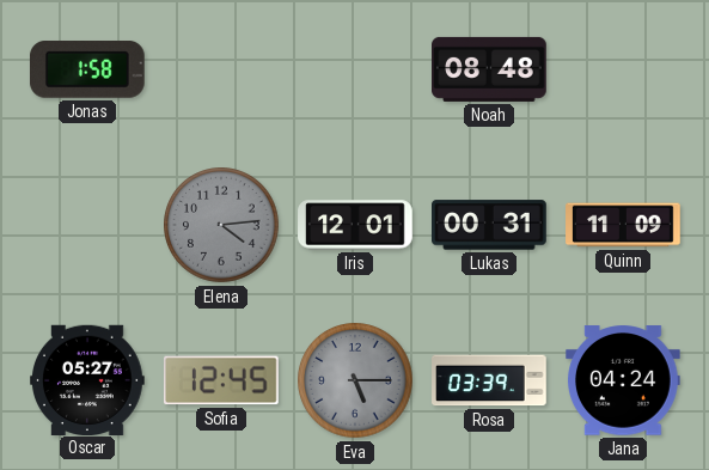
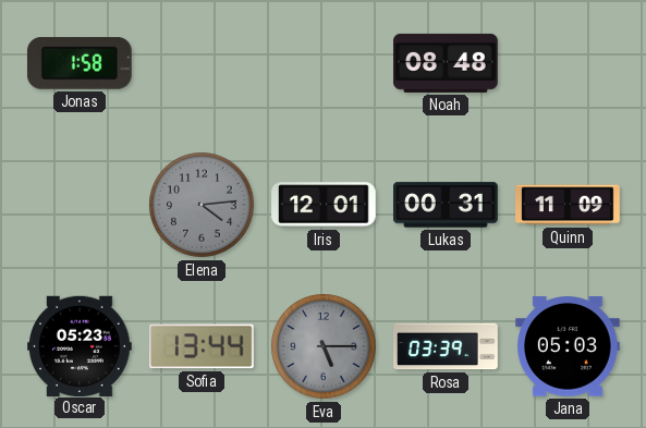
Oscar: 05:27 -> 05:23
Sofia: 12:45 -> 13:44
Jana: 04:24 -> 05:03
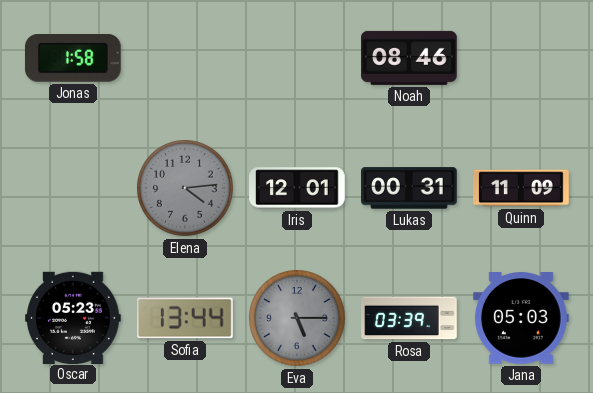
Noah: 08:48 -> 08:46
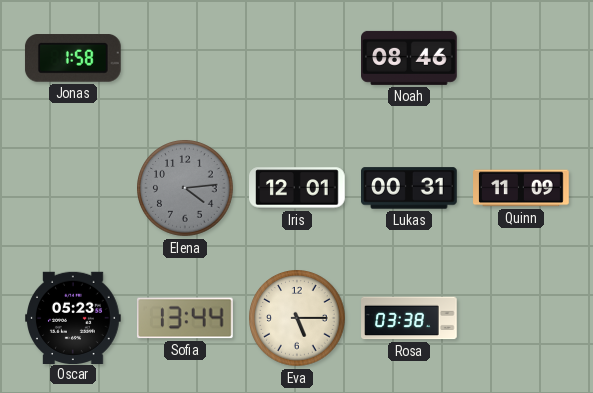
Eva dial: grey -> cream
Rosa: 03:39 -> 03:38
Jana: 05:03 -> none
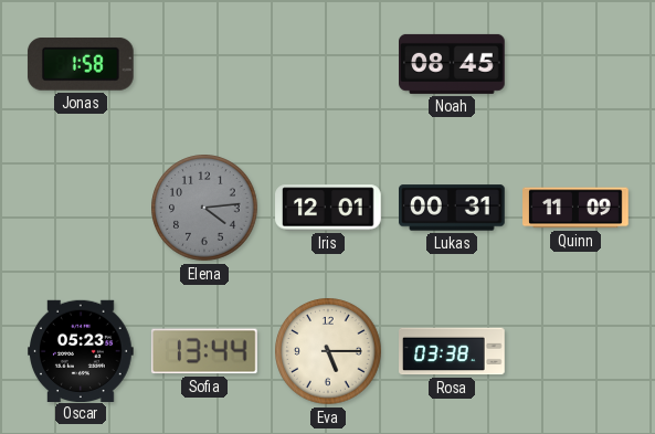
Noah: 08:46 -> 08:45
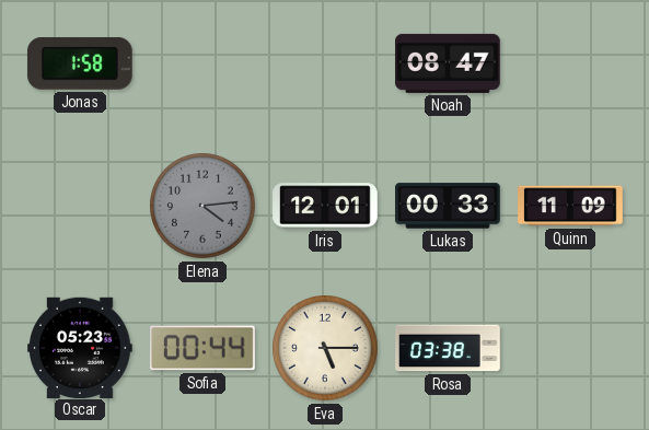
Noah: 08:45 -> 08:47
Lukas: 00:31 -> 00:33
Sofia: 13:44 -> 00:44
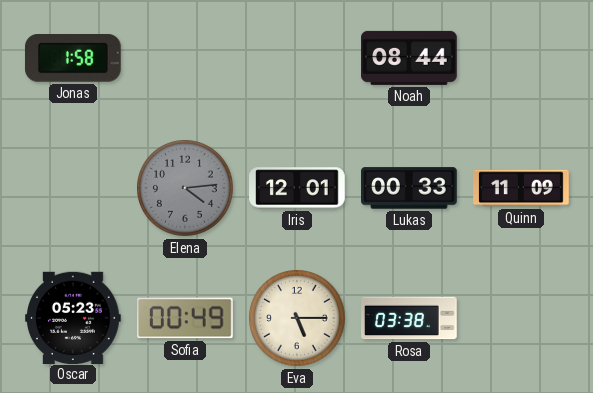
Noah: 08:47 -> 08:44
Sofia: 00:44 -> 00:49
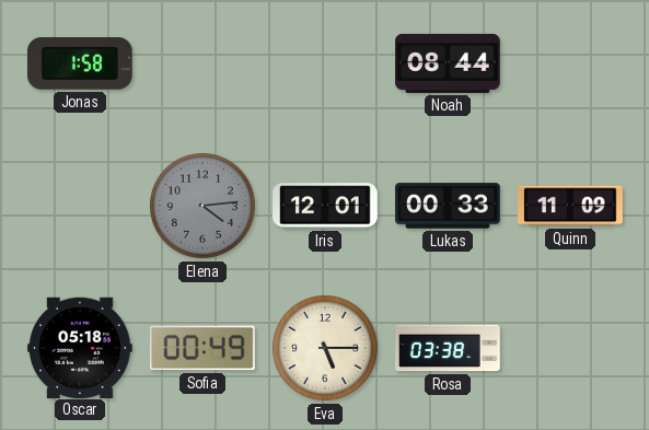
Oscar: 05:23 -> 05:18
